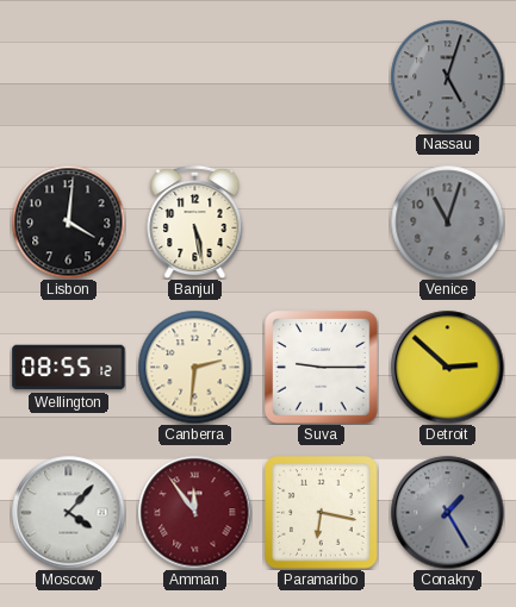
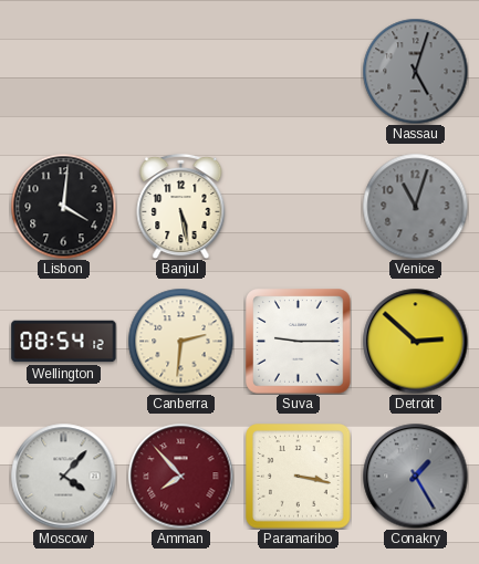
Wellington: 08:55 -> 08:54
Amman: 11:54 -> 7:53
Paramaribo: 6:17 -> 3:17
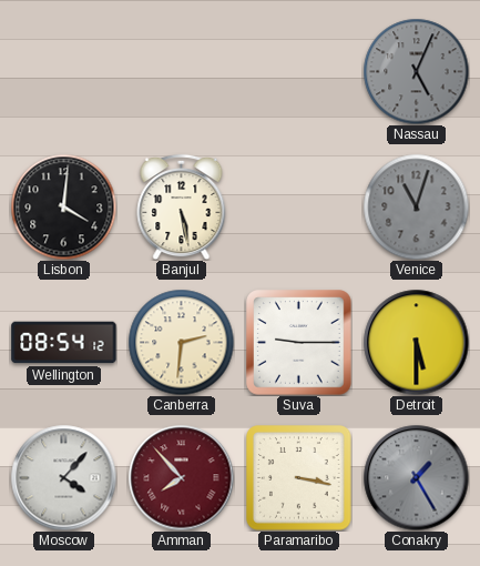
Nassau: 5:03 -> 5:04
Detroit: 2:52 -> 5:30
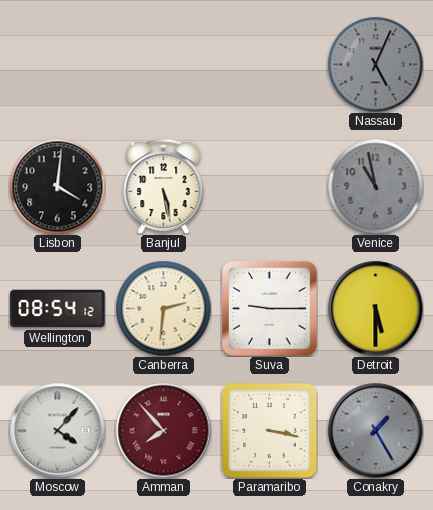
Venice: 11:03 -> 10:58
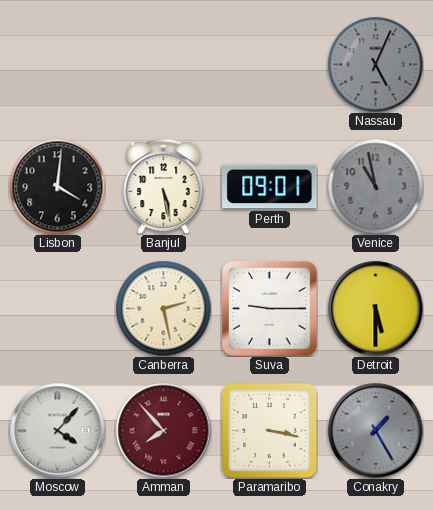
Perth: none -> 09:01
Wellington: 08:54 -> none
Canberra: 2:31 -> 2:28
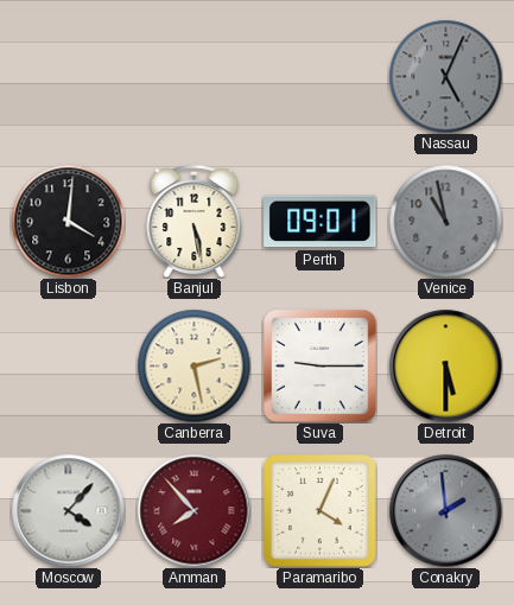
Paramaribo: 3:17 -> 4:04
Conakry: 1:25 -> 1:59
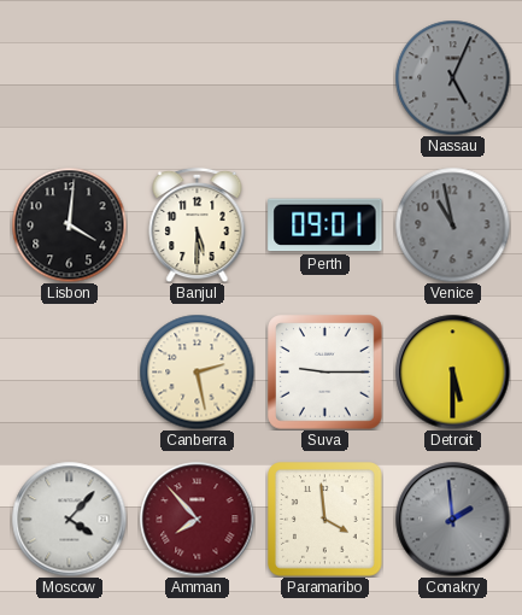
Banjul: 5:28 -> 5:30
Paramaribo: 4:04 -> 3:59
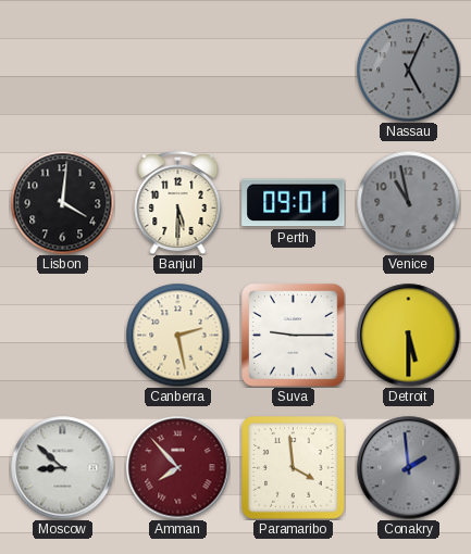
Moscow: 4:07 -> 8:52
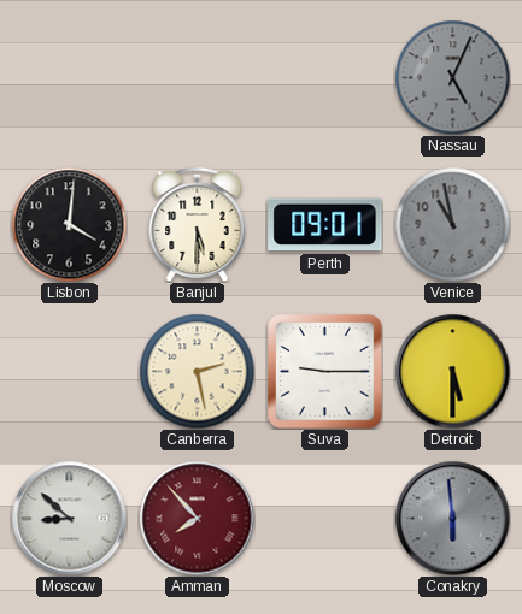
Paramaribo: 3:59 -> none
Conakry: 1:59 -> 5:59
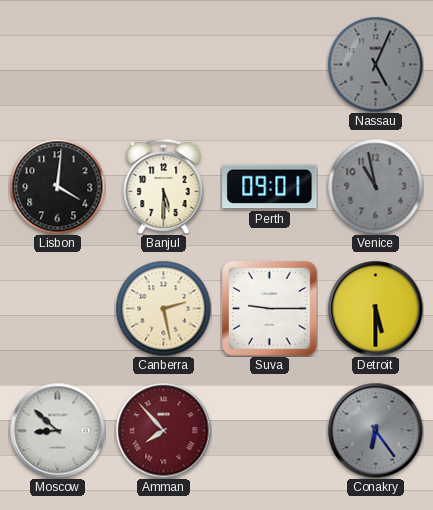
Conakry: 5:59 -> 6:24
